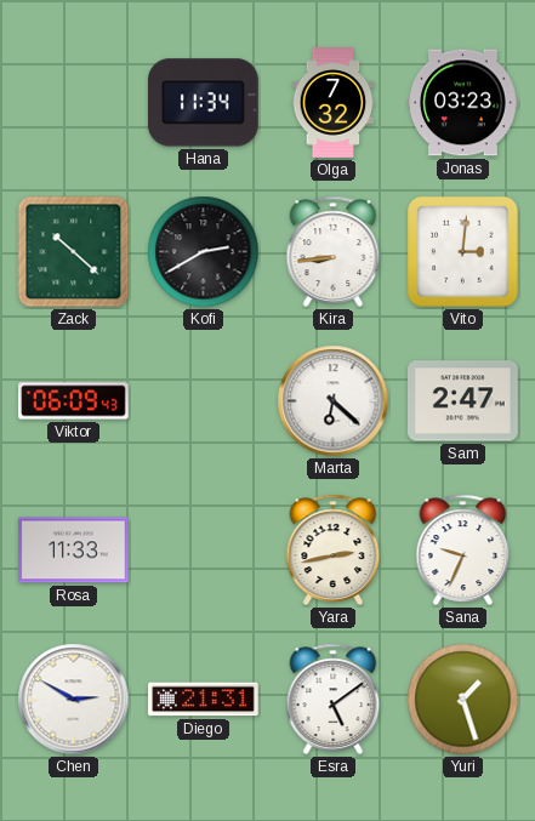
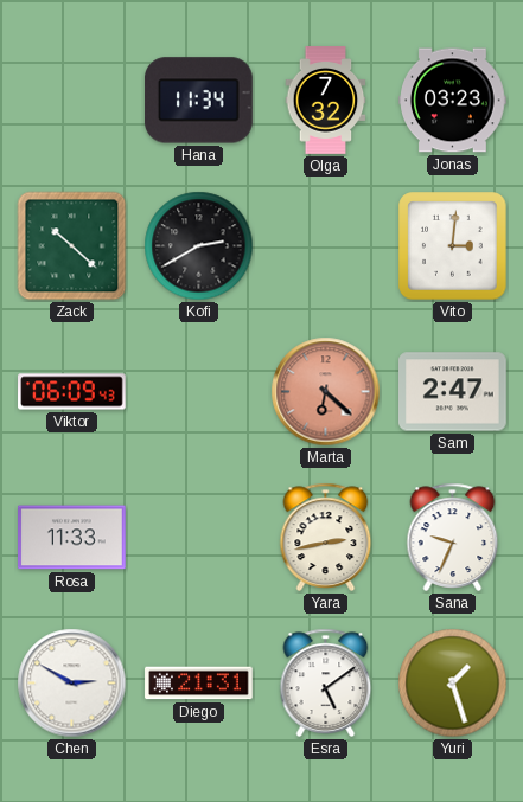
Kira: 8:44 -> none
Marta dial: white -> salmon
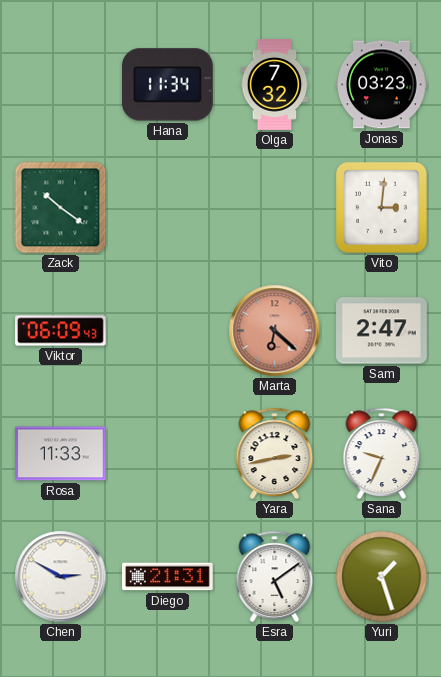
Zack: 10:22 -> 10:21
Kofi: 2:40 -> none
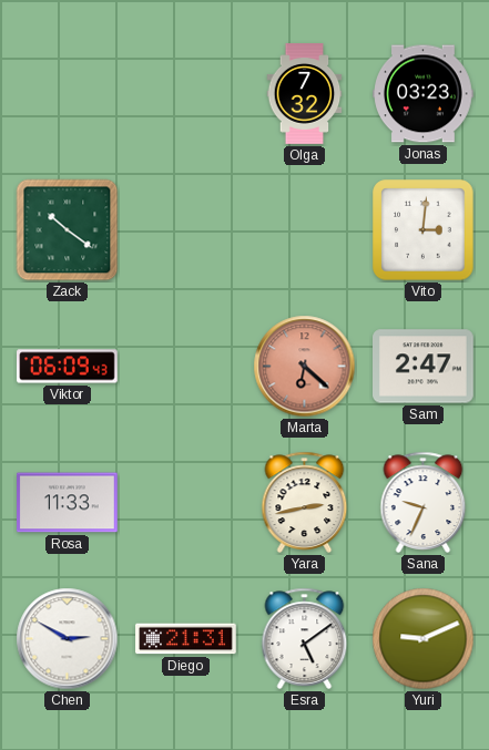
Hana: 11:34 -> none
Yuri: 1:27 -> 9:11
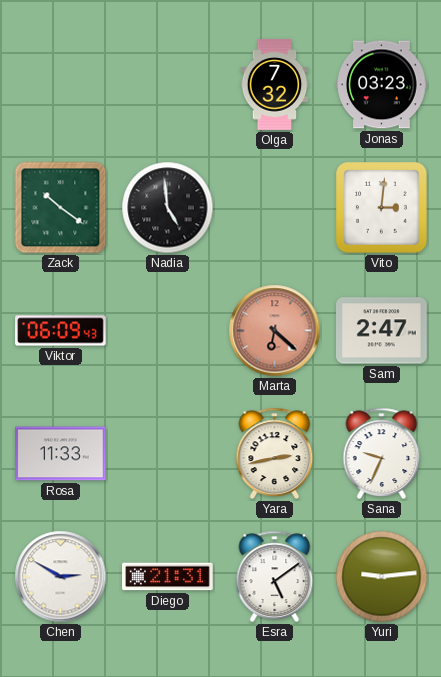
Nadia: none -> 4:59
Yuri: 9:11 -> 9:14
